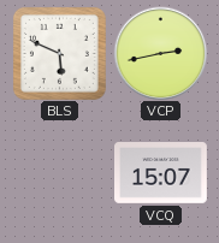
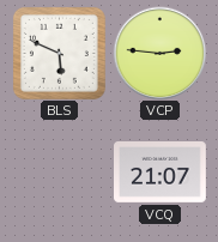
VCP: 2:43 -> 2:46
VCQ: 15:07 -> 21:07
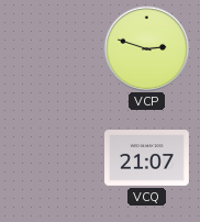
BLS: 5:49 -> none
VCP: 2:46 -> 2:48
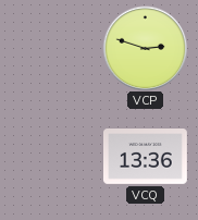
VCQ: 21:07 -> 13:36
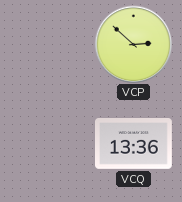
VCP: 2:48 -> 2:52
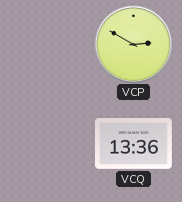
VCP: 2:52 -> 2:50
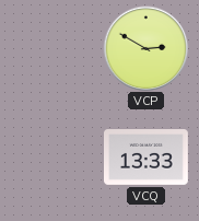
VCQ: 13:36 -> 13:33
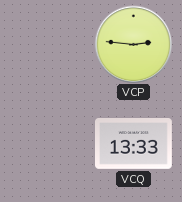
VCP: 2:50 -> 2:46
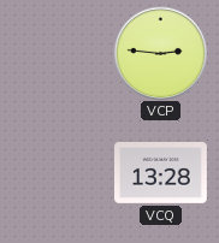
VCQ: 13:33 -> 13:28
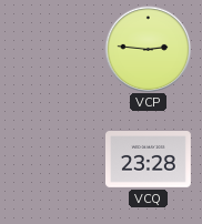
VCQ: 13:28 -> 23:28
